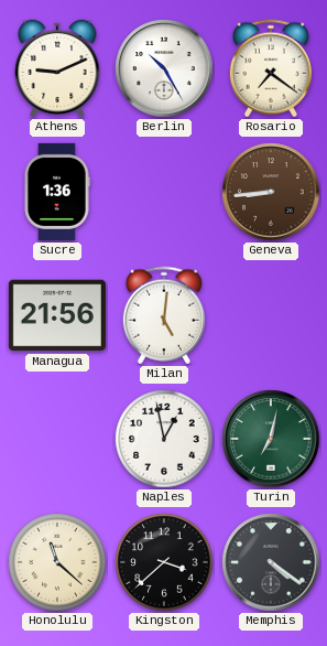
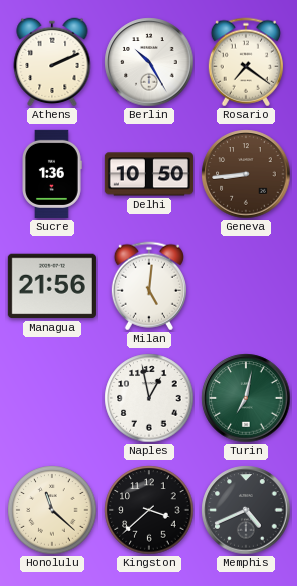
Athens: 9:11 -> 2:11
Delhi: none -> 10:50
Memphis: 4:21 -> 4:41
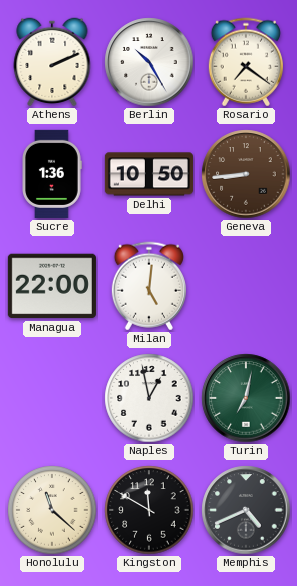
Managua: 21:56 -> 22:00
Kingston: 3:38 -> 11:50
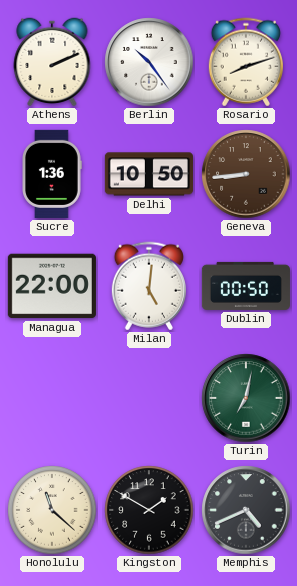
Berlin: 10:25 -> 10:24
Rosario: 7:21 -> 8:12
Dublin: none -> 00:50
Naples: 12:58 -> none
Kingston: 11:50 -> 1:50
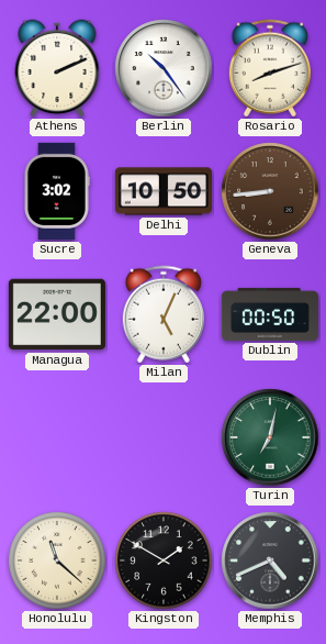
Sucre: 1:36 -> 3:02
Milan: 5:01 -> 5:04
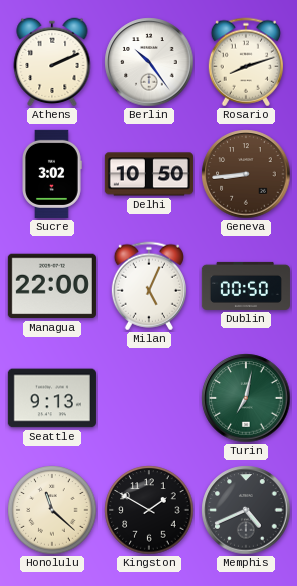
Seattle: none -> 9:13
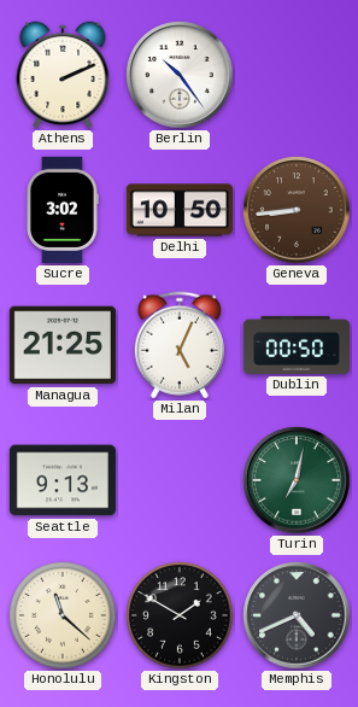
Rosario: 8:12 -> none
Managua: 22:00 -> 21:25
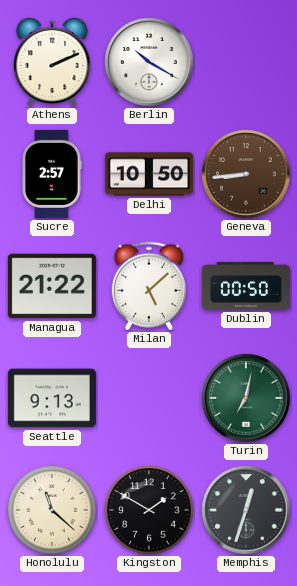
Berlin: 10:24 -> 10:20
Sucre: 3:02 -> 2:57
Managua: 21:25 -> 21:22
Milan: 5:04 -> 5:08
Memphis: 4:41 -> 12:33
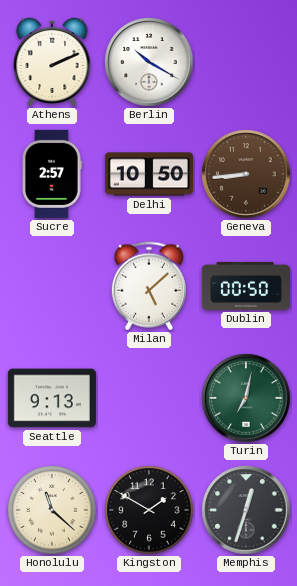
Managua: 21:22 -> none
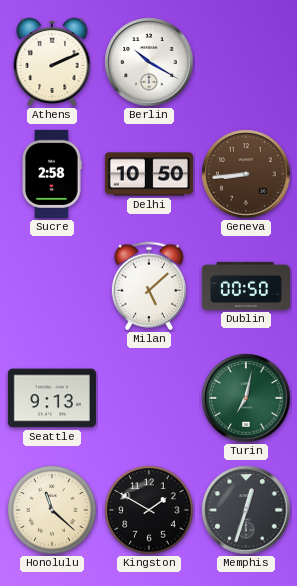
Sucre: 2:57 -> 2:58
